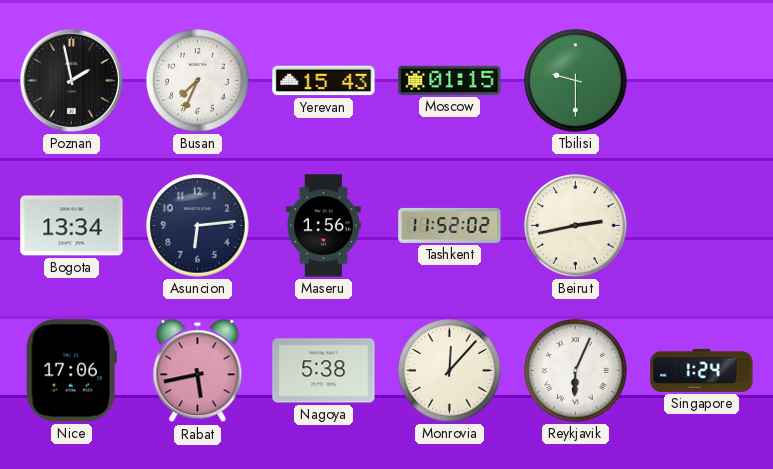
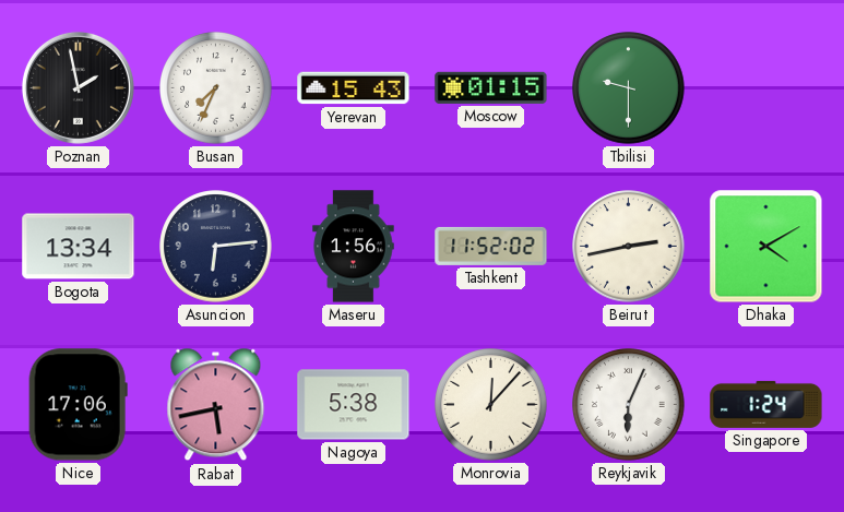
Dhaka: none -> 4:10
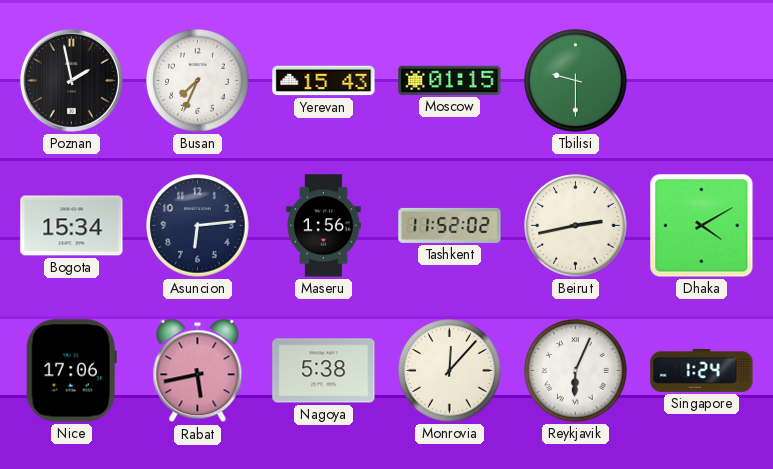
Bogota: 13:34 -> 15:34
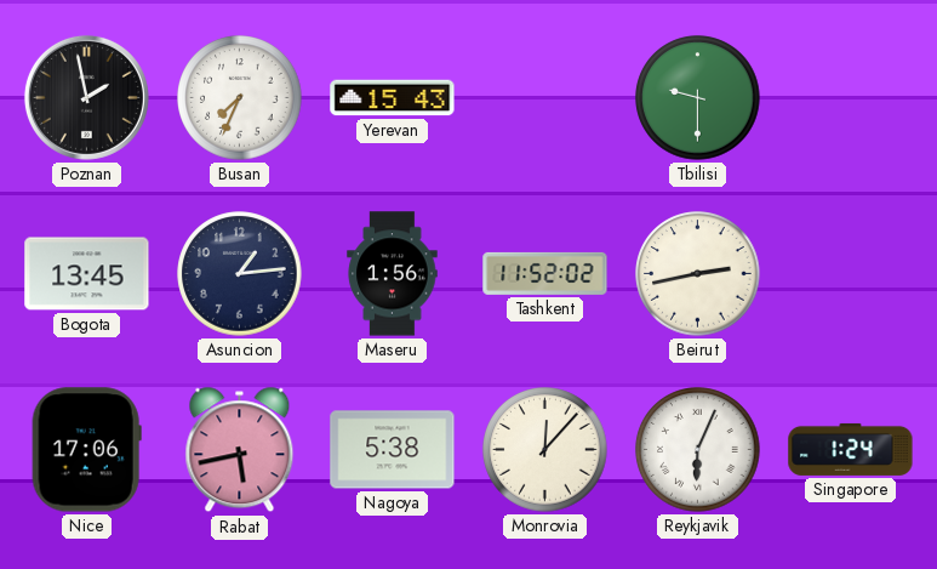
Moscow: 01:15 -> none
Bogota: 15:34 -> 13:45
Asuncion: 6:14 -> 1:14
Dhaka: 4:10 -> none
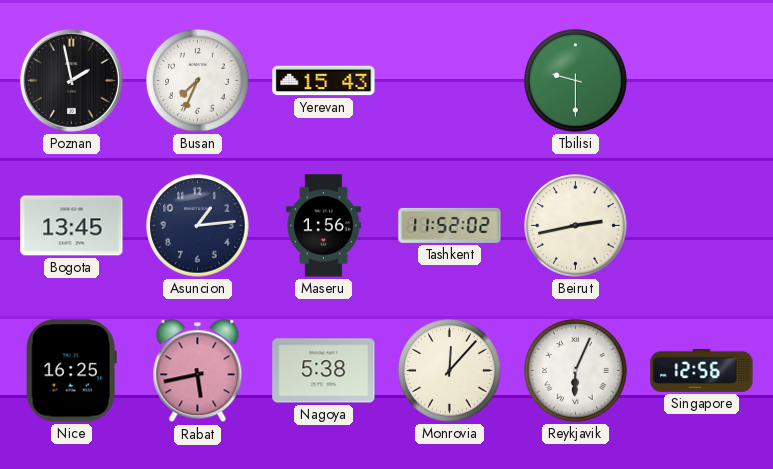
Nice: 17:06 -> 16:25
Singapore: 1:24 -> 12:56
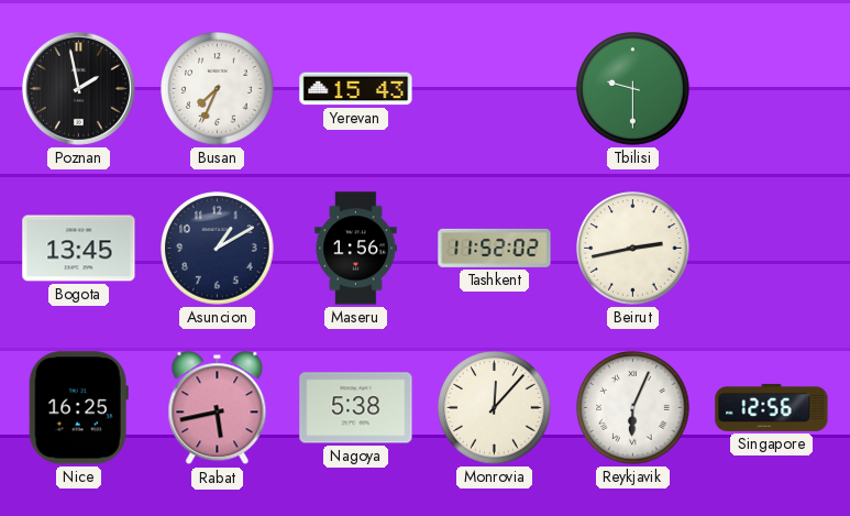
Asuncion: 1:14 -> 1:10
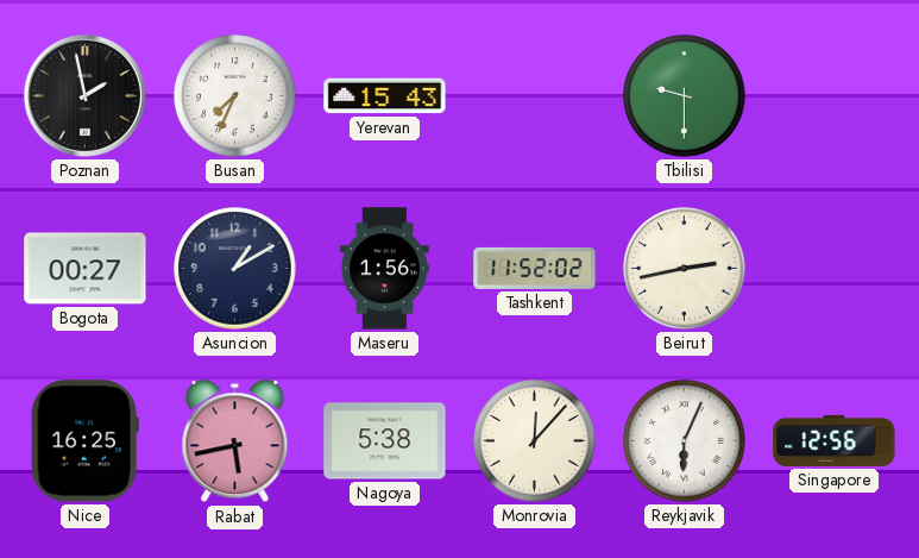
Bogota: 13:45 -> 00:27
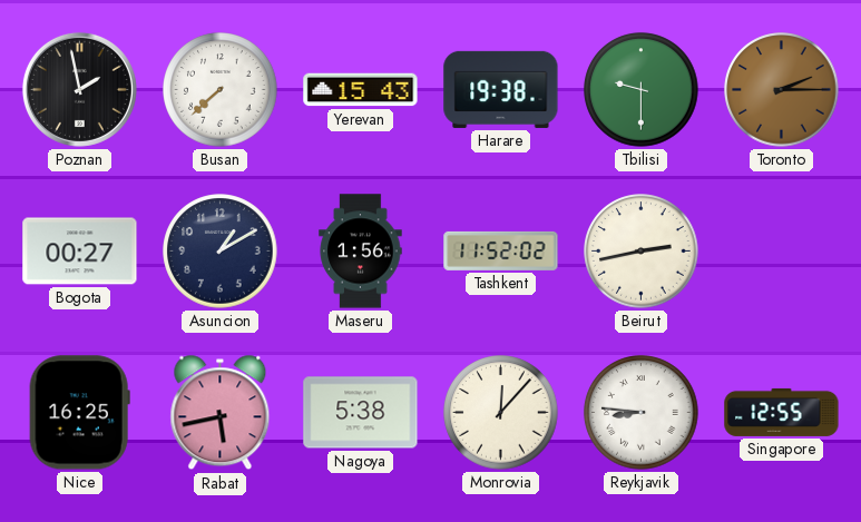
Busan: 7:34 -> 7:38
Harare: none -> 19:38
Toronto: none -> 2:15
Reykjavik: 6:04 -> 8:46
Singapore: 12:56 -> 12:55
